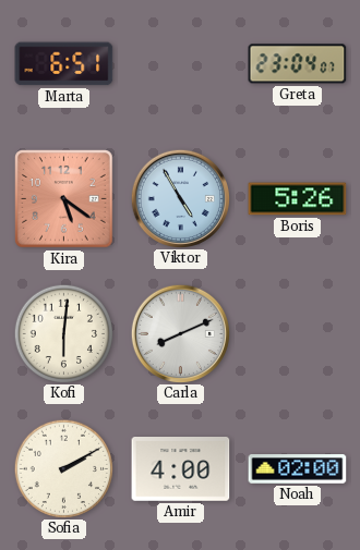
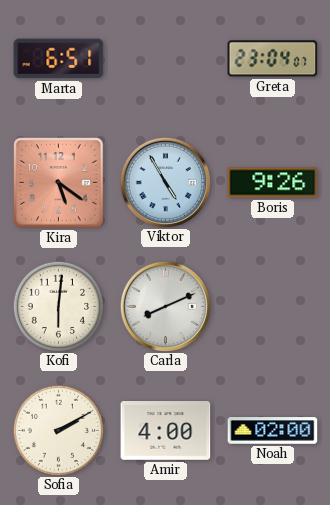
Boris: 5:26 -> 9:26
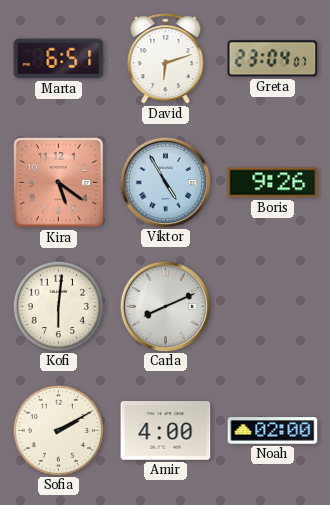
David: none -> 6:12
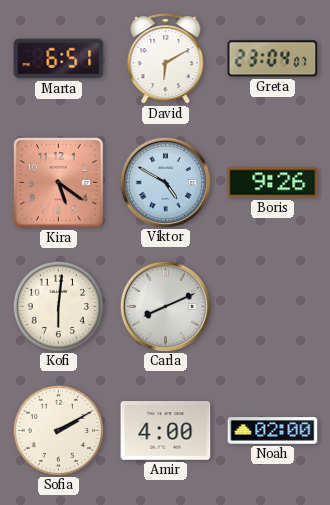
David: 6:12 -> 6:10
Viktor: 4:55 -> 4:50
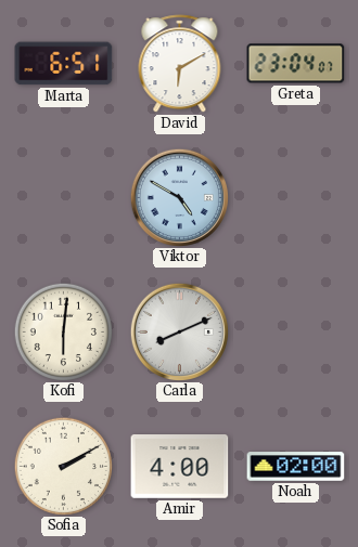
Kira: 5:21 -> none
Boris: 9:26 -> none
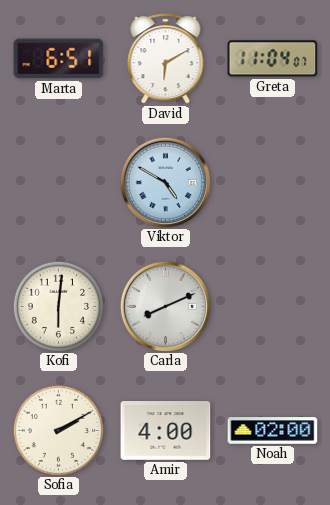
Greta: 23:04 -> 11:04
